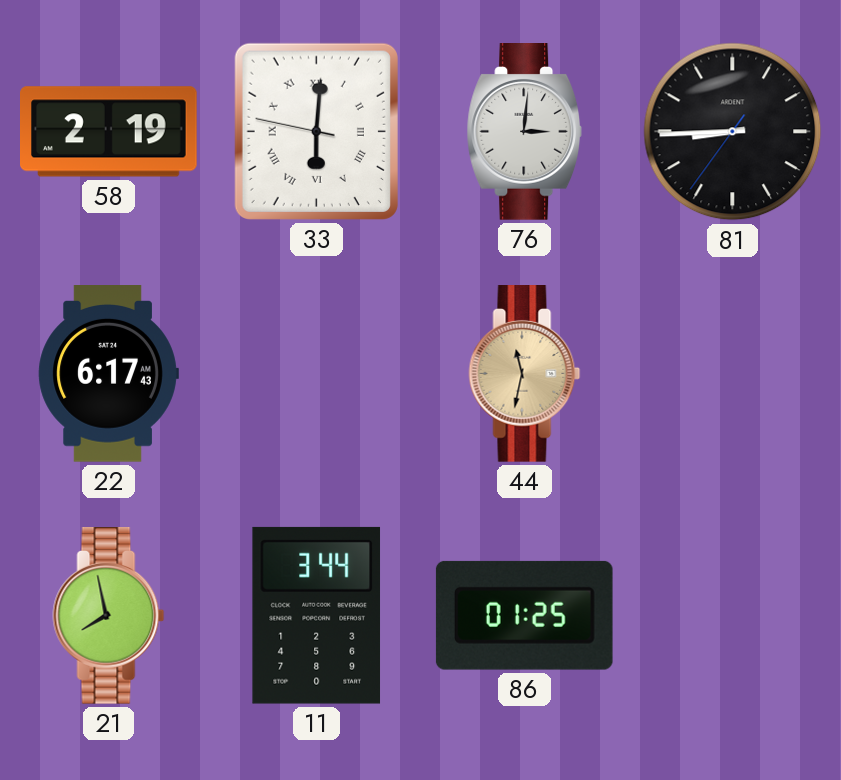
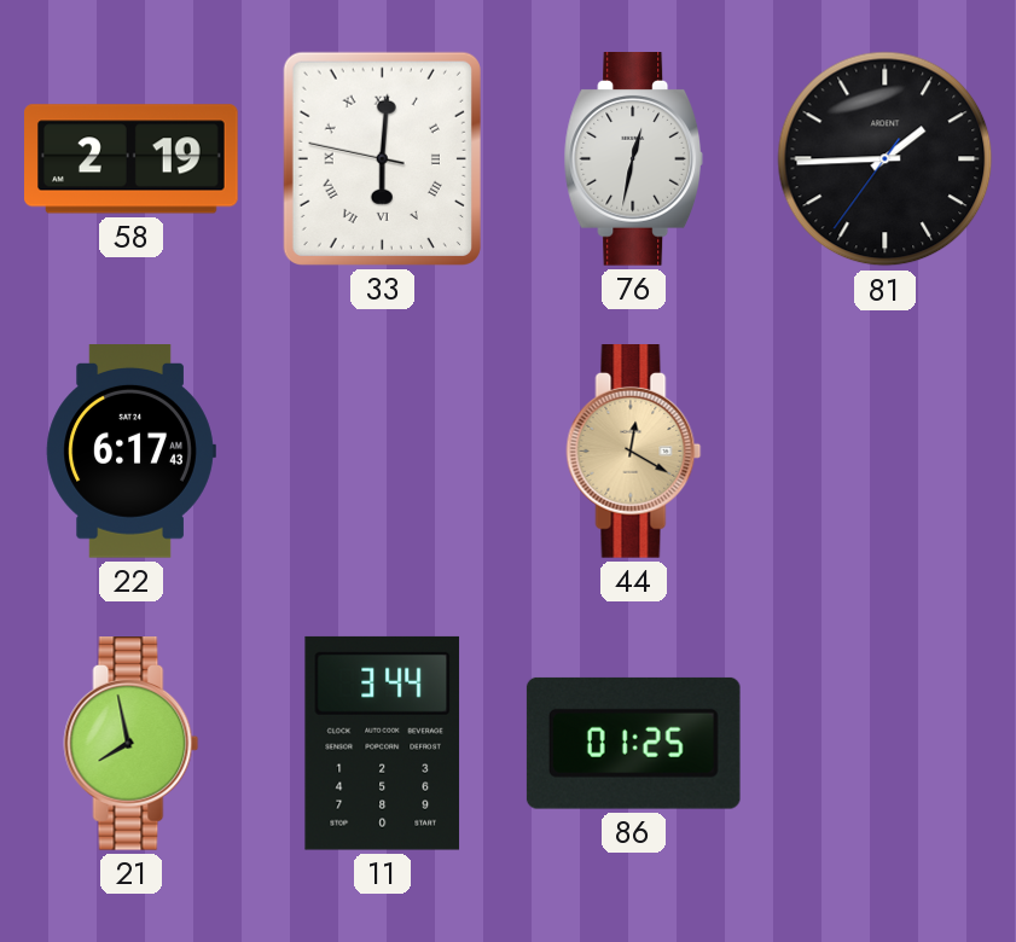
76: 3:01 -> 12:32
81: 8:44 -> 1:44
44: 11:32 -> 12:20
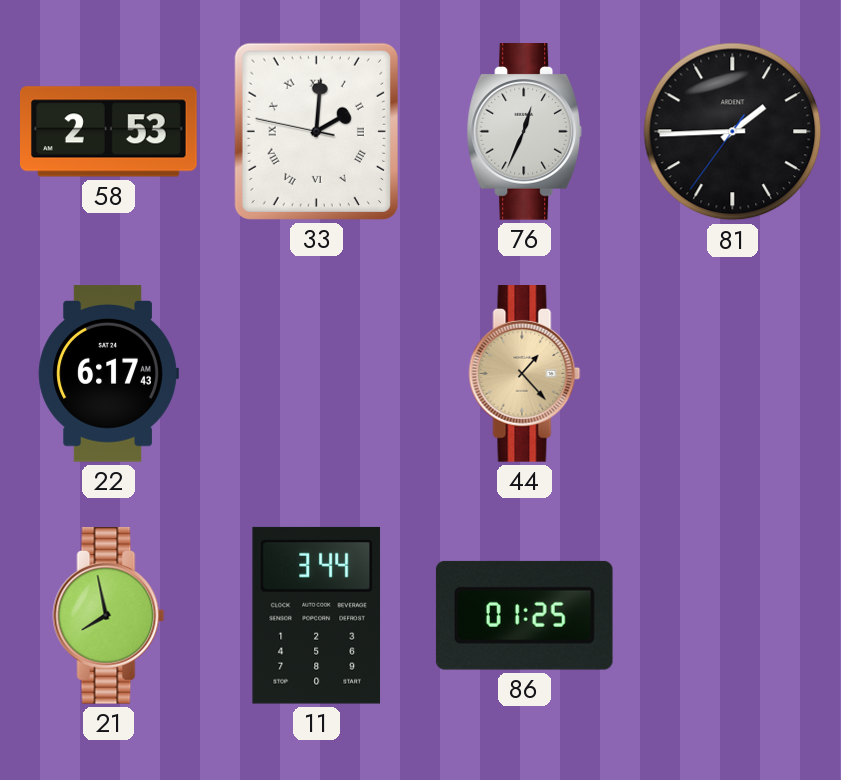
58: 2:19 -> 2:53
33: 6:00 -> 2:00
76: 12:32 -> 12:34
44: 12:20 -> 1:23
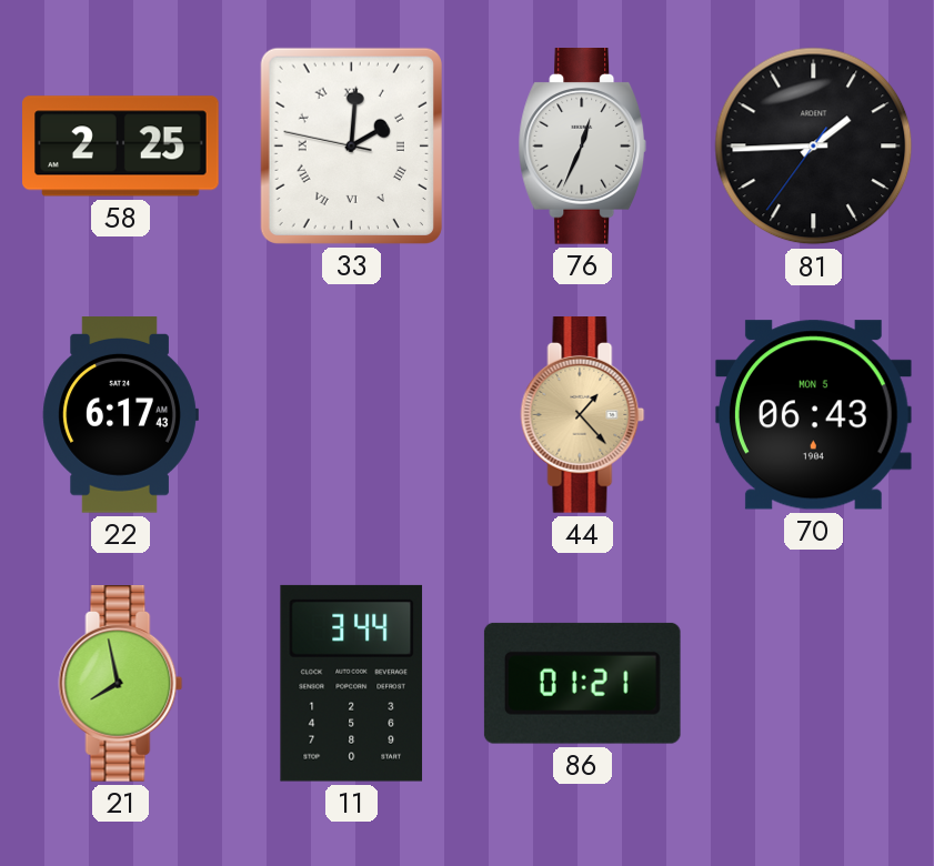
58: 2:53 -> 2:25
70: none -> 06:43
86: 01:25 -> 01:21
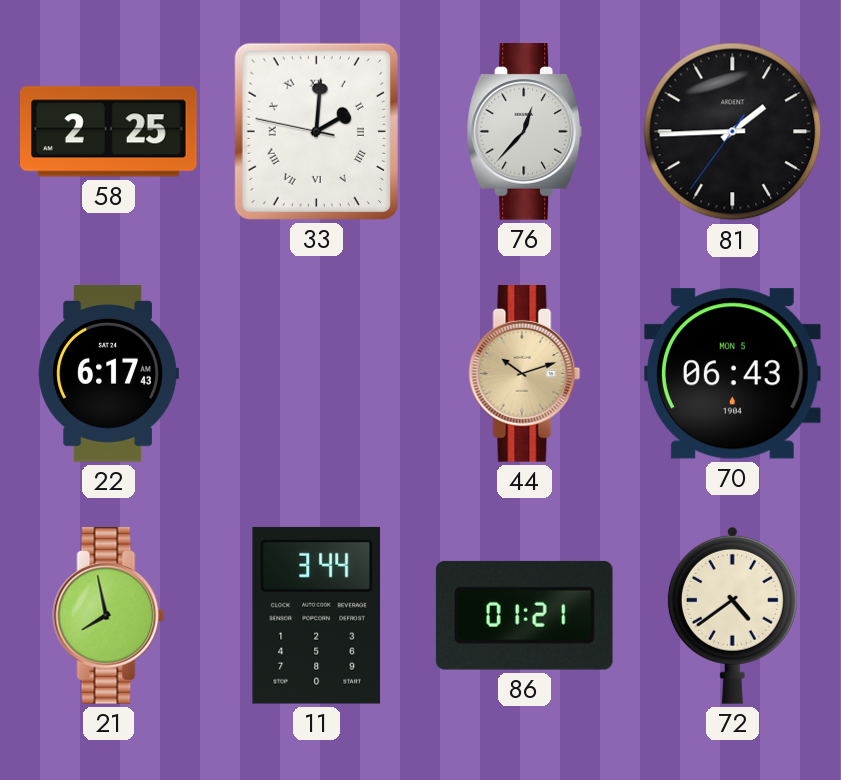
76: 12:34 -> 12:37
44: 1:23 -> 10:12
72: none -> 4:39
